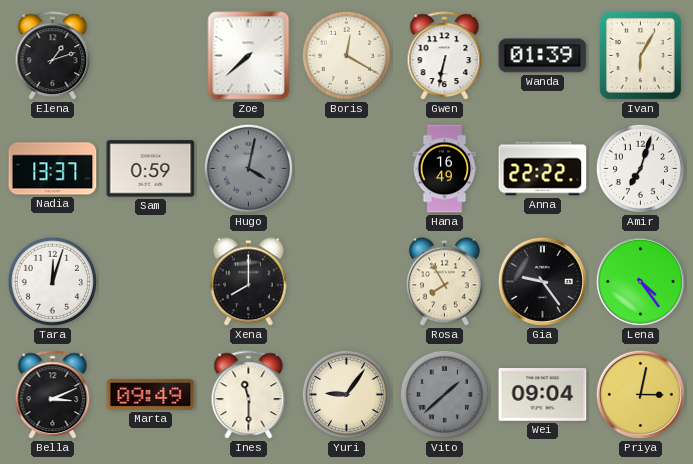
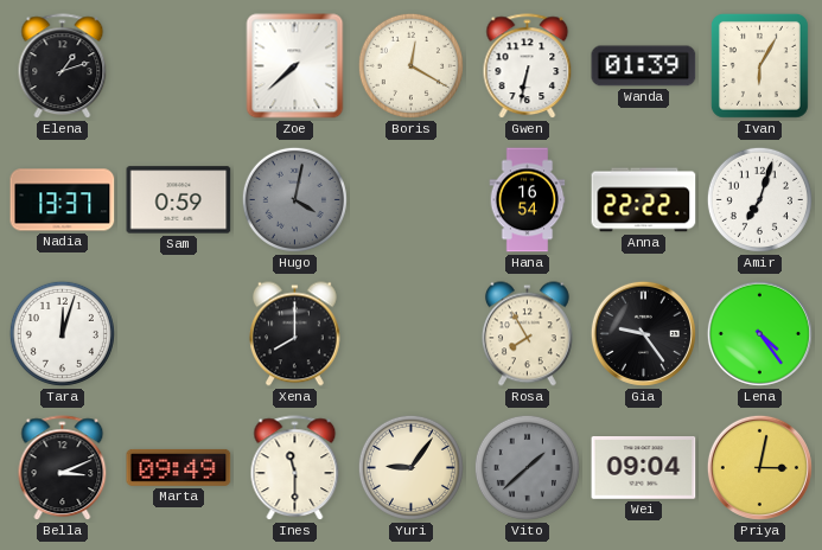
Hana: 16:49 -> 16:54
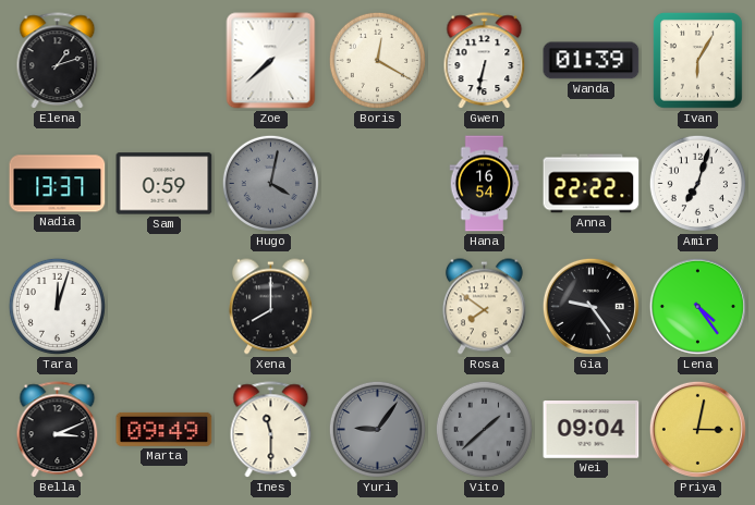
Rosa: 7:55 -> 7:51
Yuri dial: cream -> grey
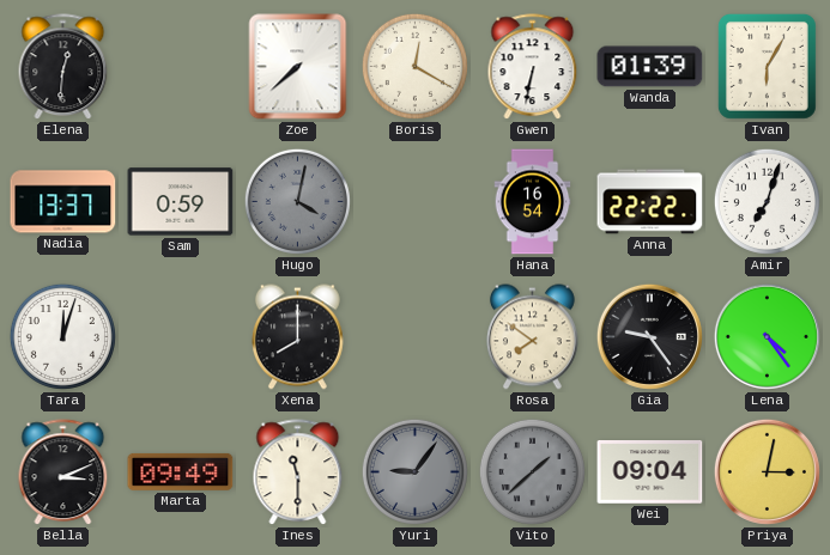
Elena: 1:12 -> 12:31
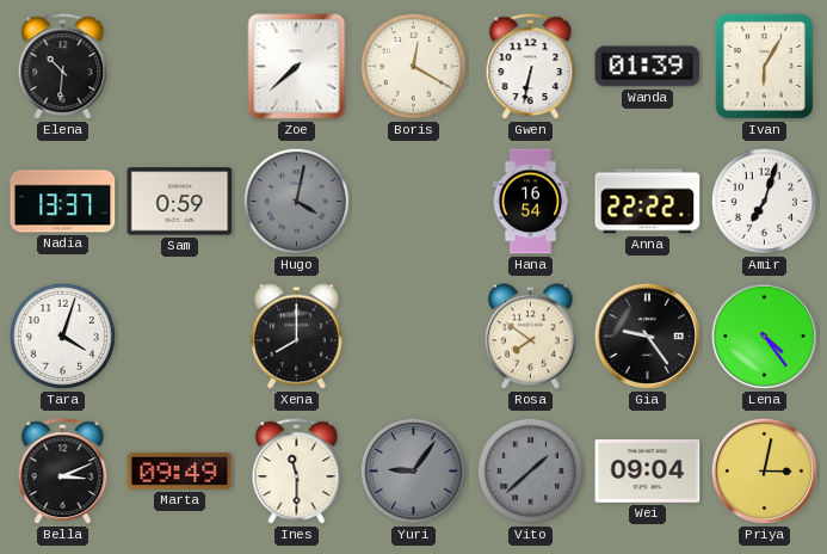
Elena: 12:31 -> 10:31
Tara: 12:03 -> 4:03
